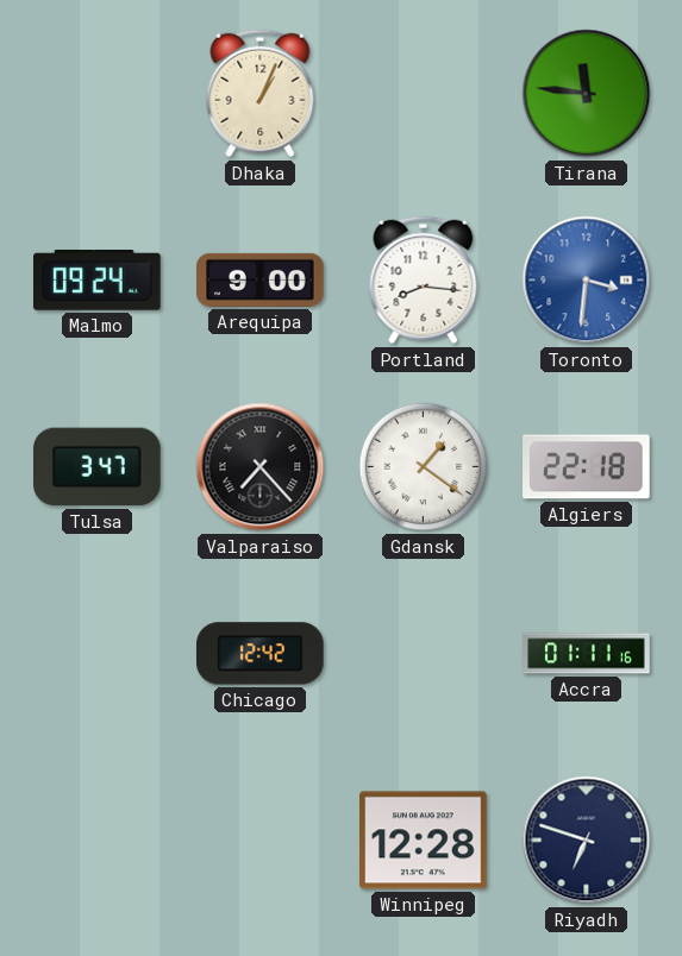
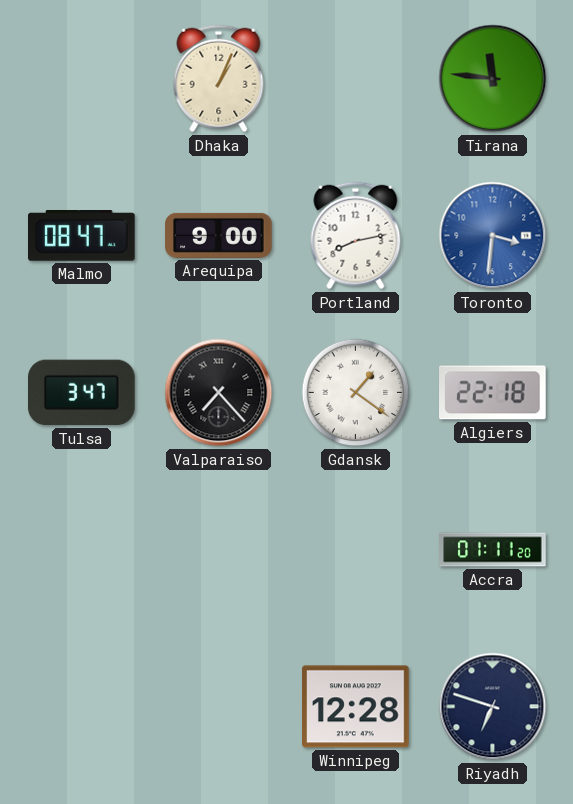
Malmo: 09:24 -> 08:47
Portland: 8:16 -> 8:13
Chicago: 12:42 -> none
Accra: 01:11:16 -> 01:11:20
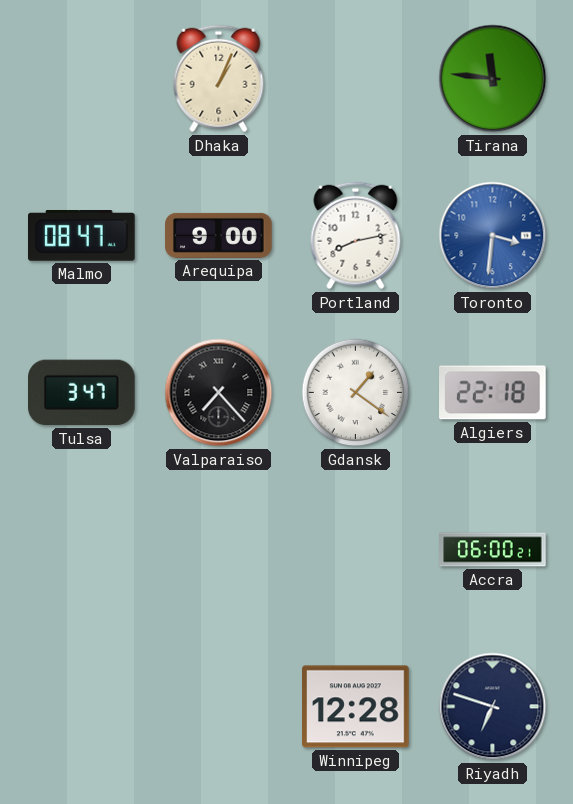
Accra: 01:11 -> 06:00
